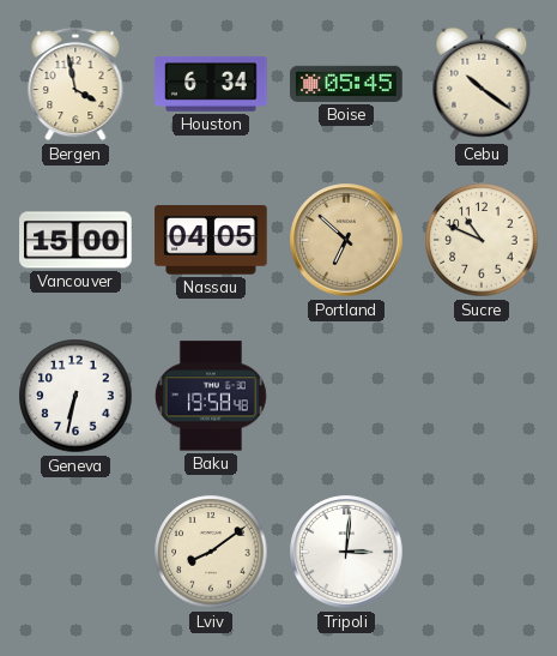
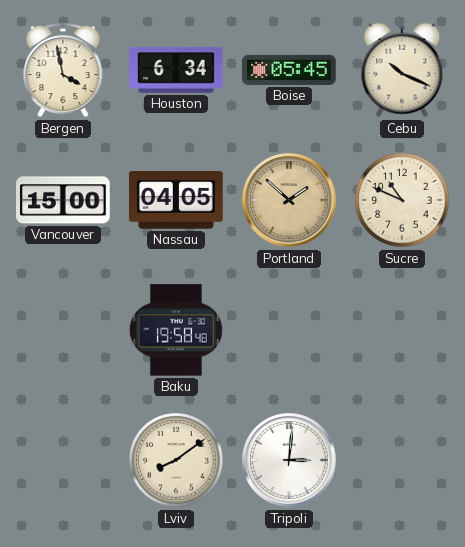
Cebu: 10:21 -> 10:19
Portland: 6:52 -> 1:52
Geneva: 6:32 -> none
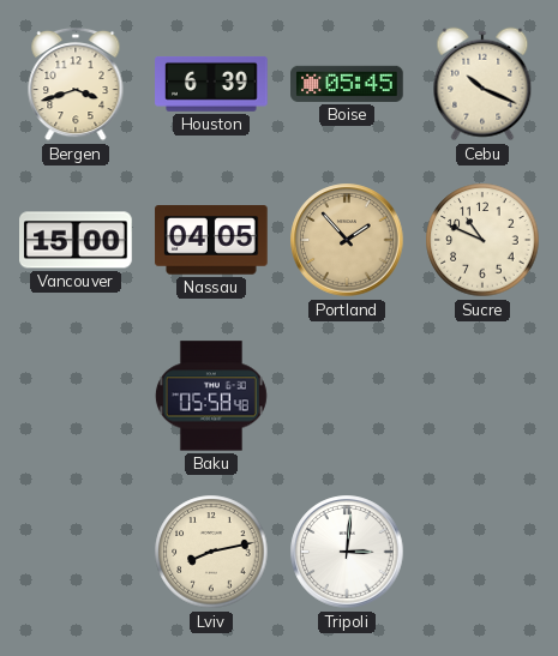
Bergen: 3:58 -> 3:42
Houston: 6:34 -> 6:39
Portland: 1:52 -> 1:53
Baku: 19:58 -> 05:58
Lviv: 8:09 -> 8:13
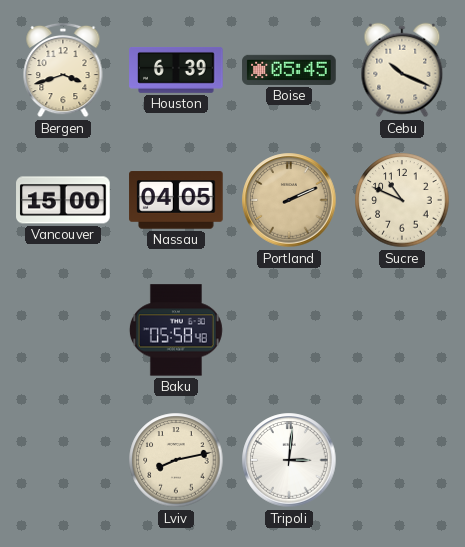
Portland: 1:53 -> 2:11
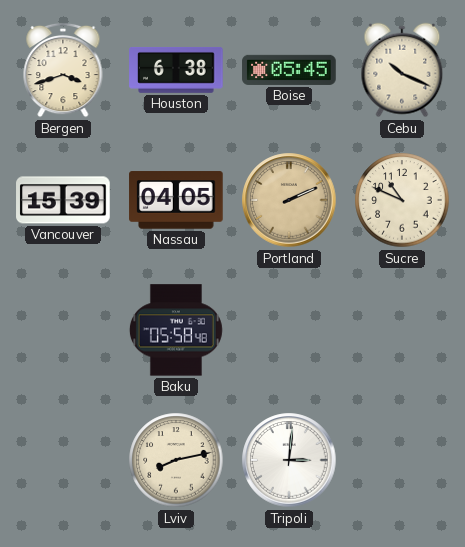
Houston: 6:39 -> 6:38
Vancouver: 15:00 -> 15:39
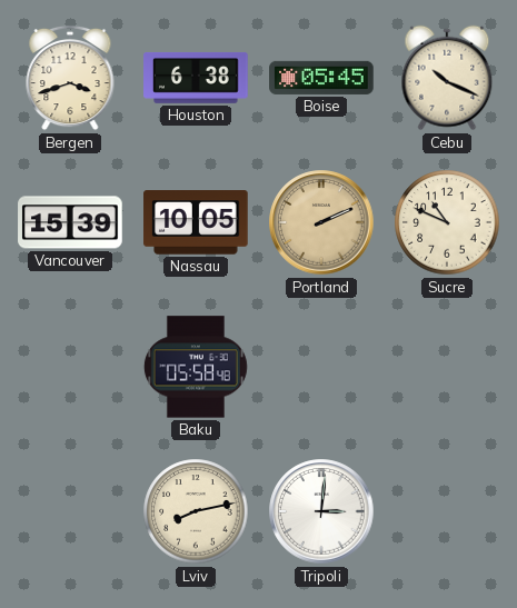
Nassau: 04:05 -> 10:05
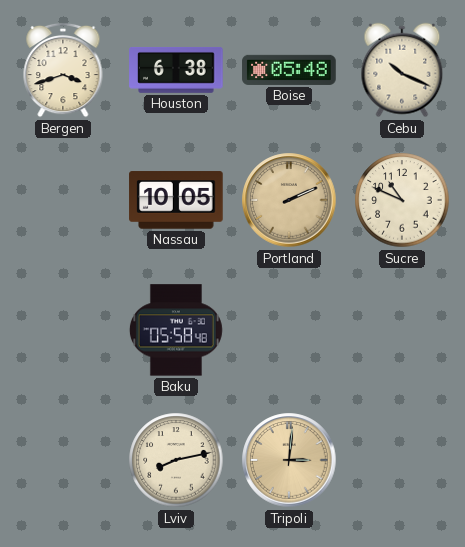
Boise: 05:45 -> 05:48
Vancouver: 15:39 -> none
Tripoli dial: white -> champagne
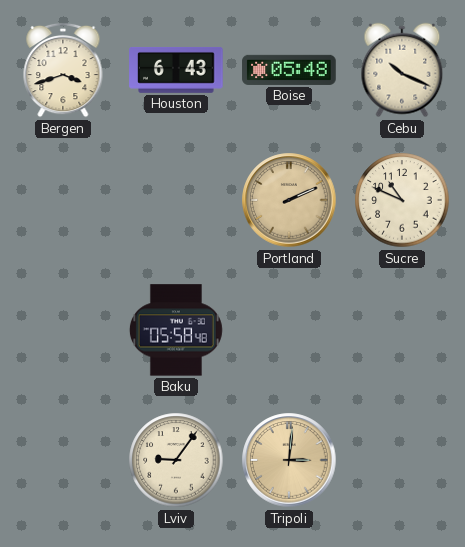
Houston: 6:38 -> 6:43
Nassau: 10:05 -> none
Lviv: 8:13 -> 9:06
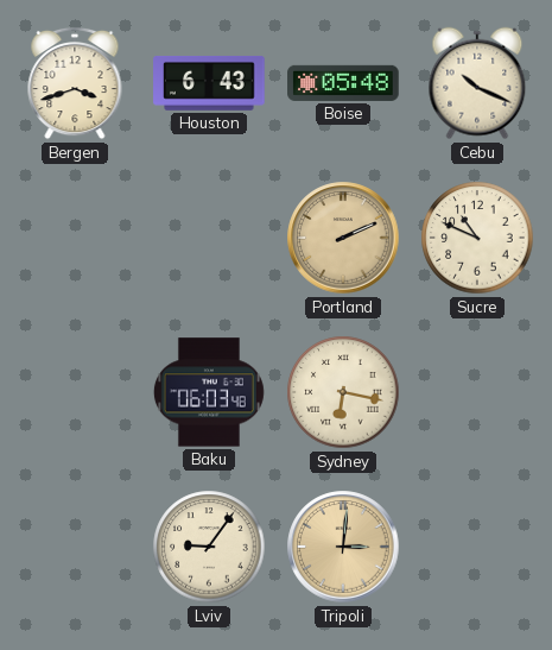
Baku: 05:58 -> 06:03
Sydney: none -> 6:17
